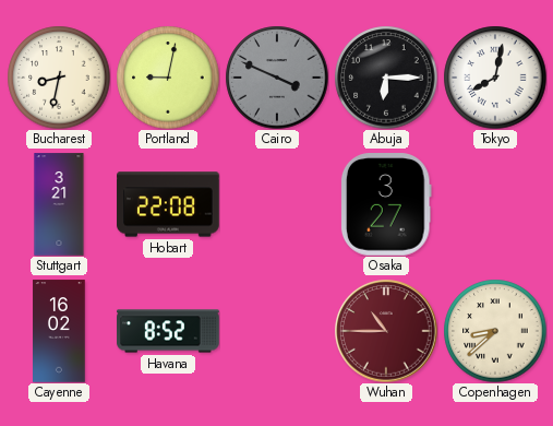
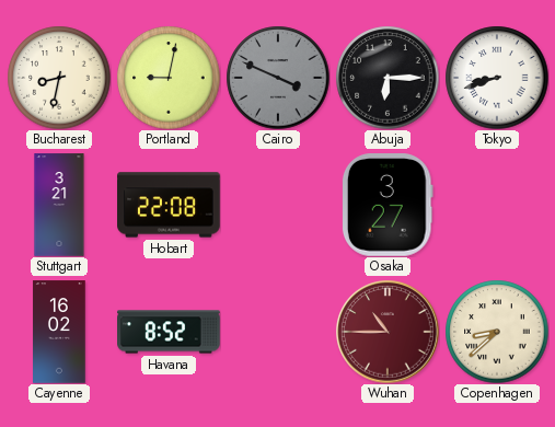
Tokyo: 8:02 -> 8:42
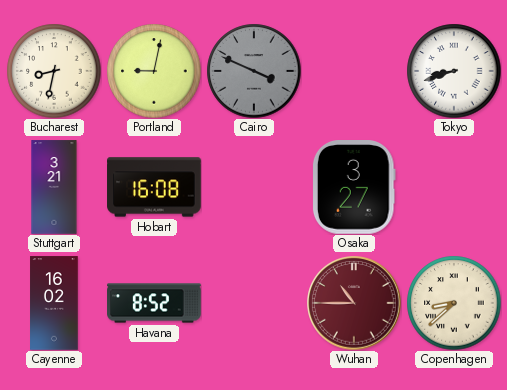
Abuja: 6:15 -> none
Hobart: 22:08 -> 16:08
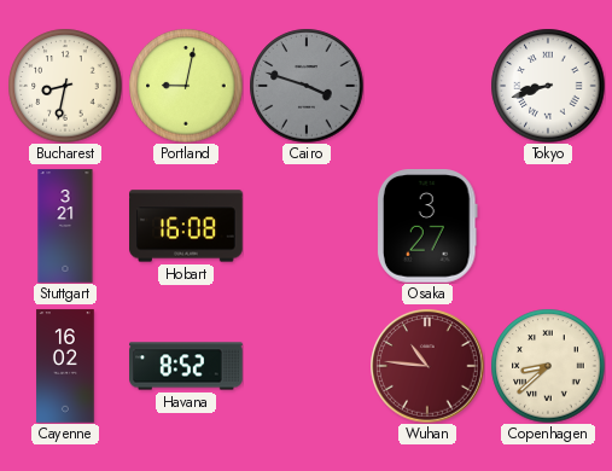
Cairo: 3:49 -> 3:48
Wuhan: 10:45 -> 10:46
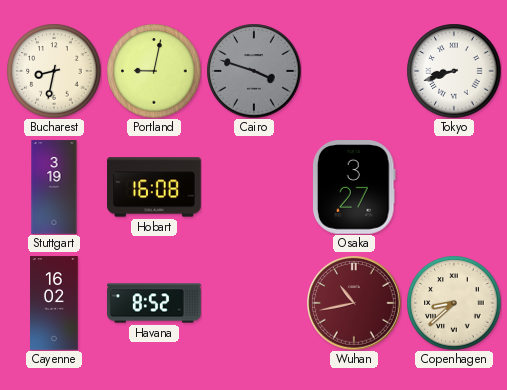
Stuttgart: 3:21 -> 3:19
Wuhan: 10:46 -> 10:43
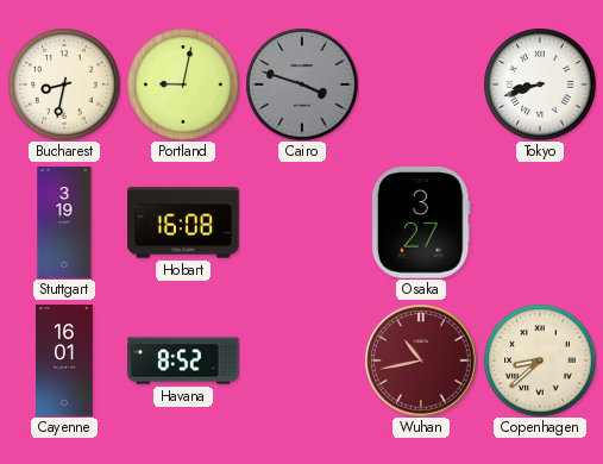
Cayenne: 16:02 -> 16:01
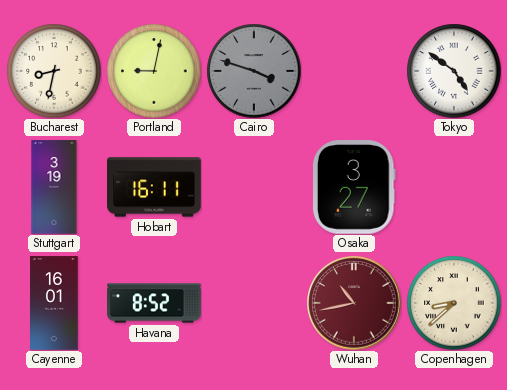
Tokyo: 8:42 -> 4:51
Hobart: 16:08 -> 16:11
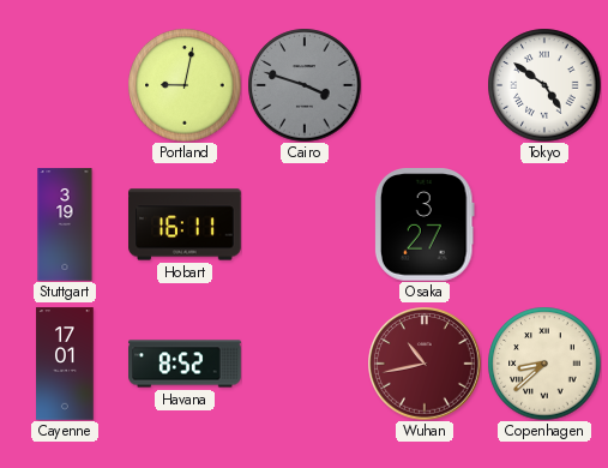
Bucharest: 8:32 -> none
Cayenne: 16:01 -> 17:01
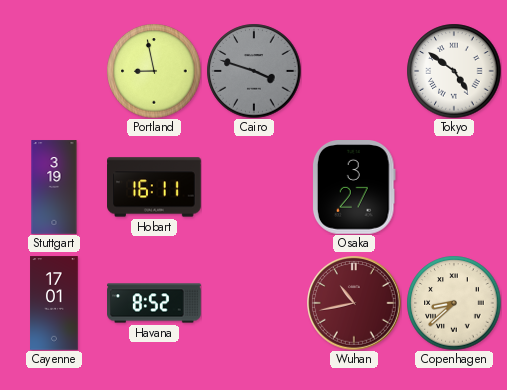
Portland: 9:02 -> 8:58
